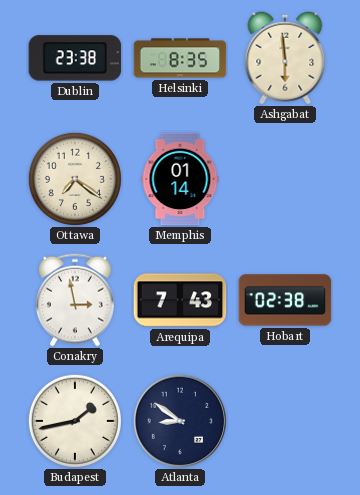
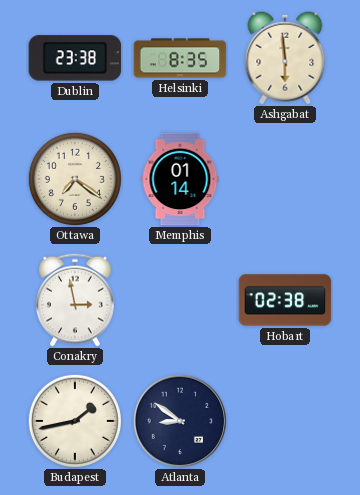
Arequipa: 7:43 -> none
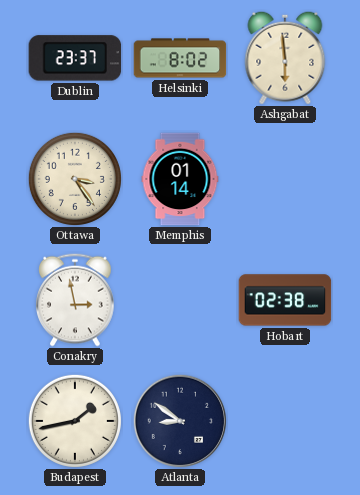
Dublin: 23:38 -> 23:37
Helsinki: 8:35 -> 8:02
Ottawa: 7:21 -> 3:24
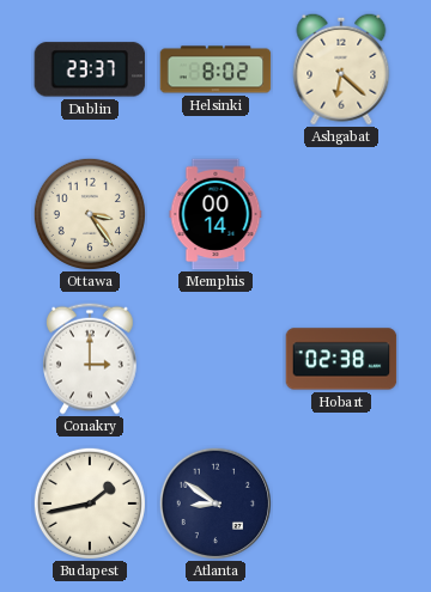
Ashgabat: 5:59 -> 6:22
Memphis: 01:14 -> 00:14
Conakry: 2:58 -> 3:00
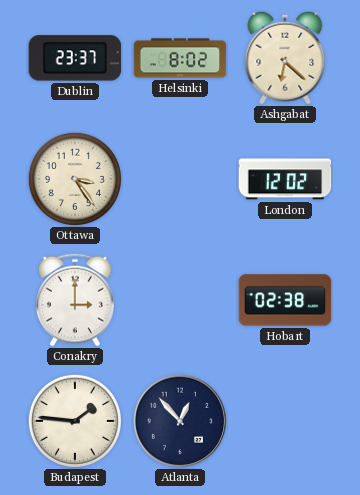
Memphis: 00:14 -> none
London: none -> 12:02
Budapest: 1:43 -> 1:46
Atlanta: 8:51 -> 12:53
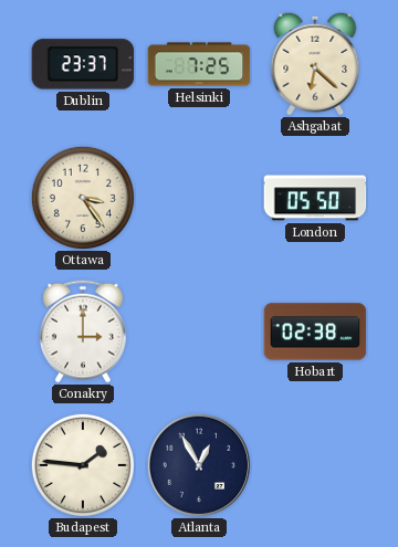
Helsinki: 8:02 -> 7:25
London: 12:02 -> 05:50
Atlanta: 12:53 -> 12:55
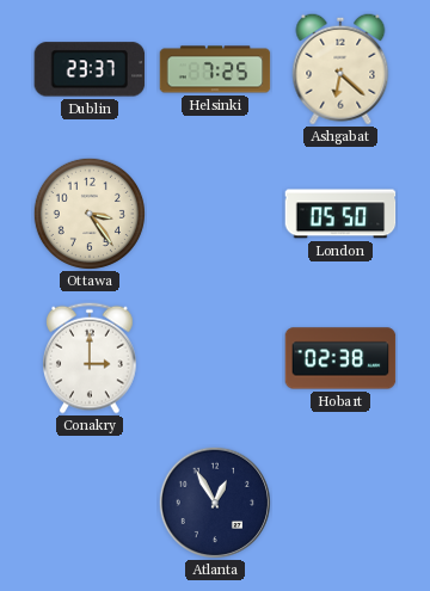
Budapest: 1:46 -> none
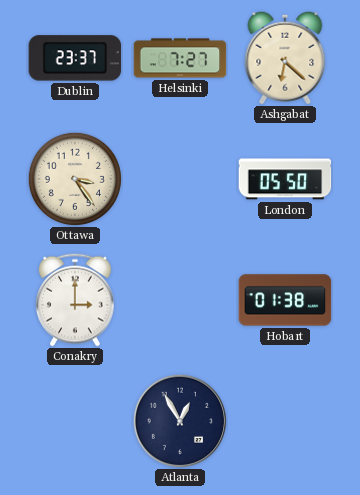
Helsinki: 7:25 -> 7:27
Hobart: 02:38 -> 01:38
